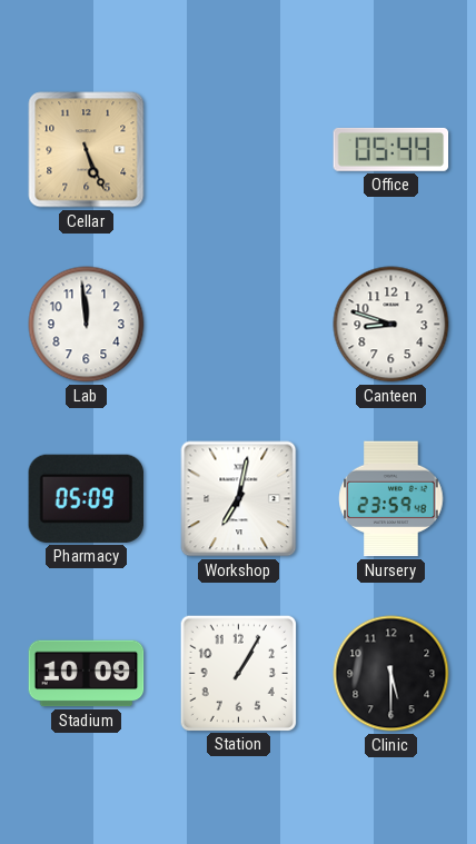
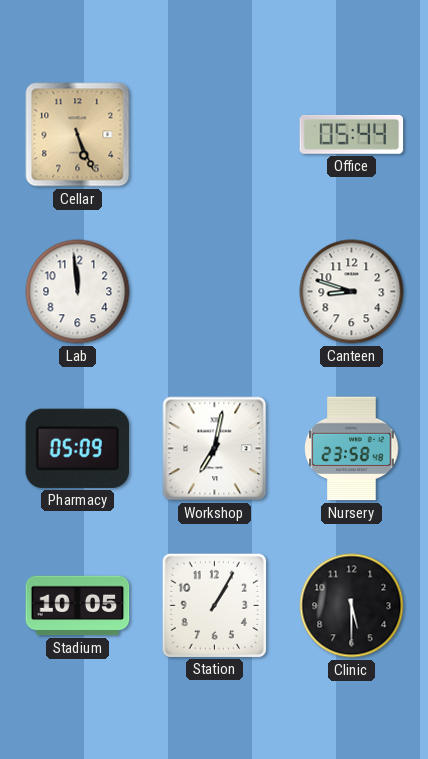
Nursery: 23:59 -> 23:58
Stadium: 10:09 -> 10:05
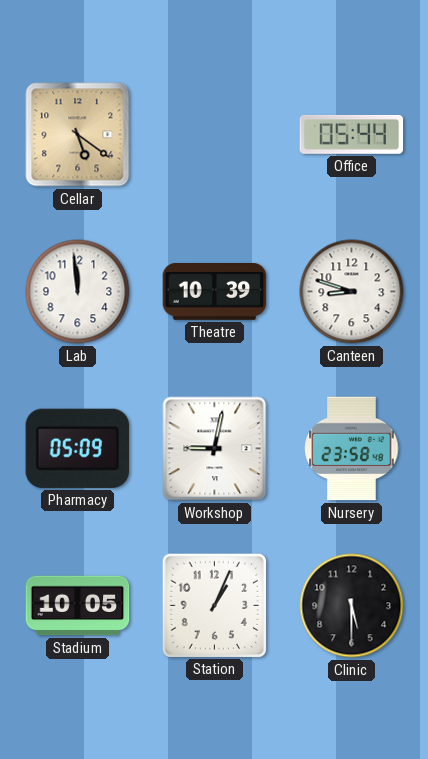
Cellar: 5:26 -> 5:21
Theatre: none -> 10:39
Workshop: 7:02 -> 9:02
Station: 1:05 -> 1:04
